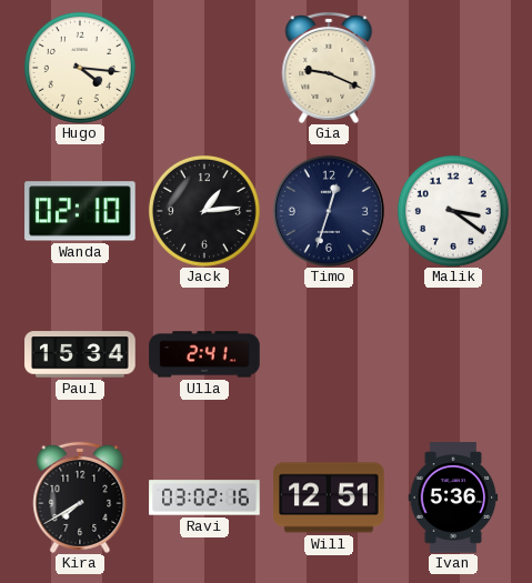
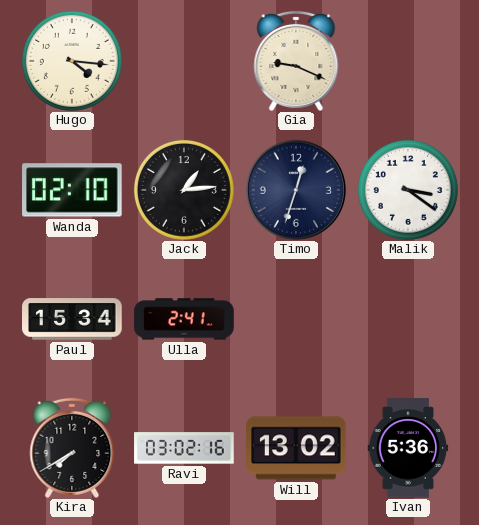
Will: 12:51 -> 13:02
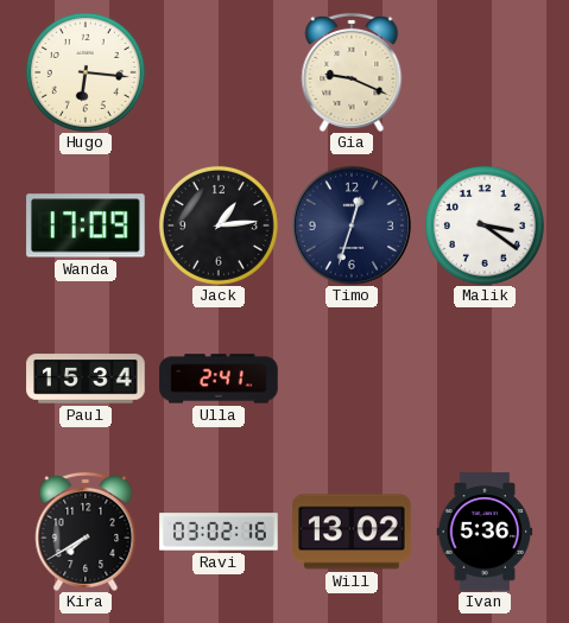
Hugo: 4:16 -> 6:16
Wanda: 02:10 -> 17:09
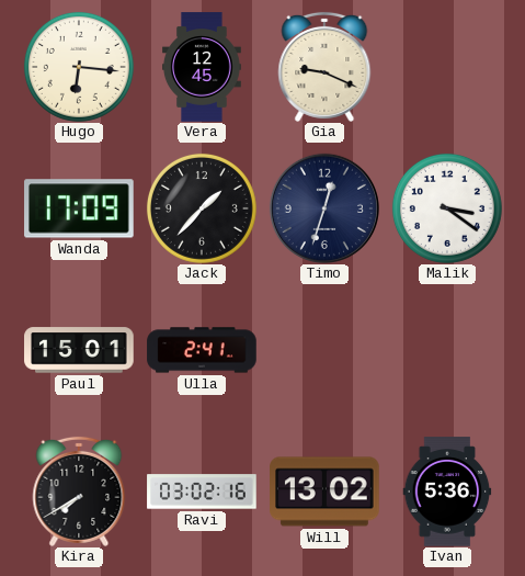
Vera: none -> 12:45
Jack: 1:14 -> 1:37
Paul: 15:34 -> 15:01
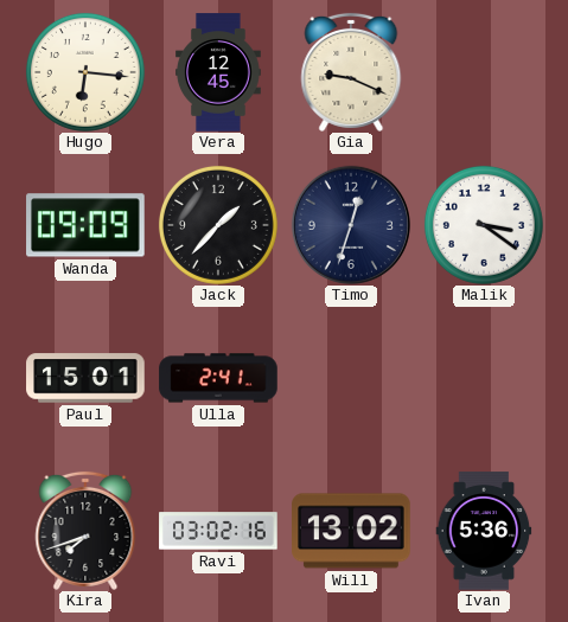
Wanda: 17:09 -> 09:09
Kira: 7:40 -> 7:42
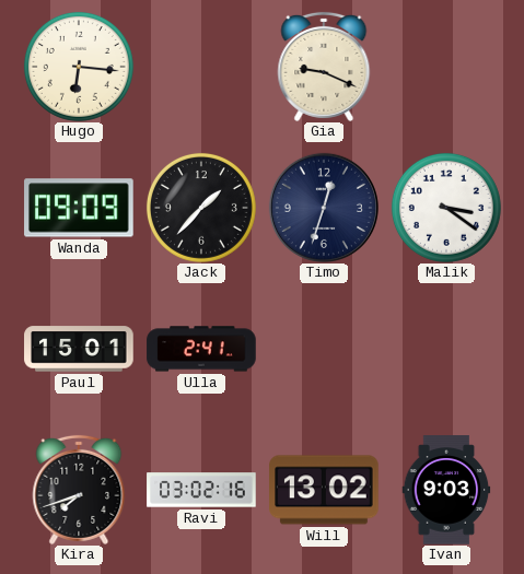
Vera: 12:45 -> none
Ivan: 5:36 -> 9:03
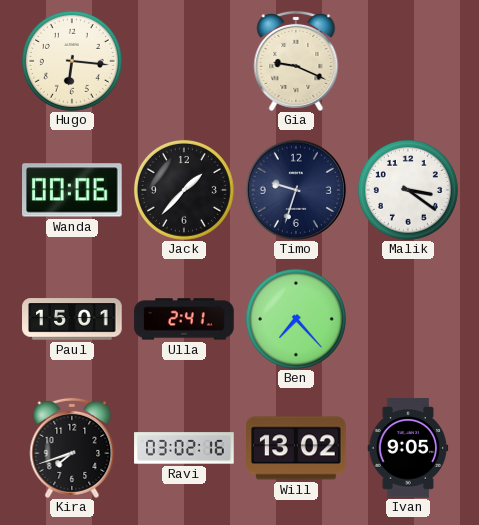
Wanda: 09:09 -> 00:06
Timo: 12:33 -> 9:33
Ben: none -> 7:23
Ivan: 9:03 -> 9:05
